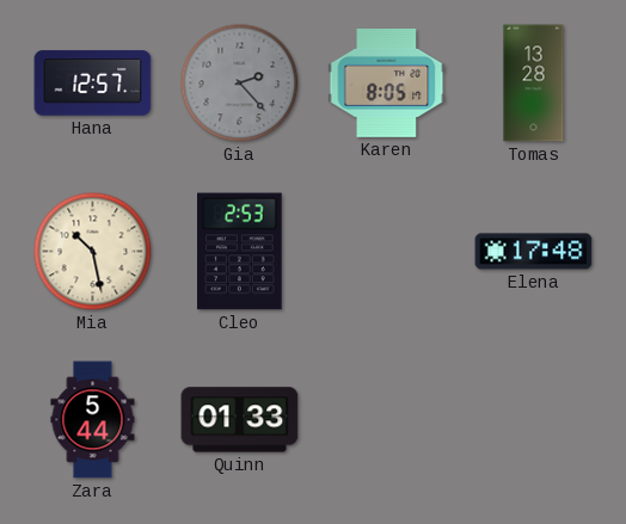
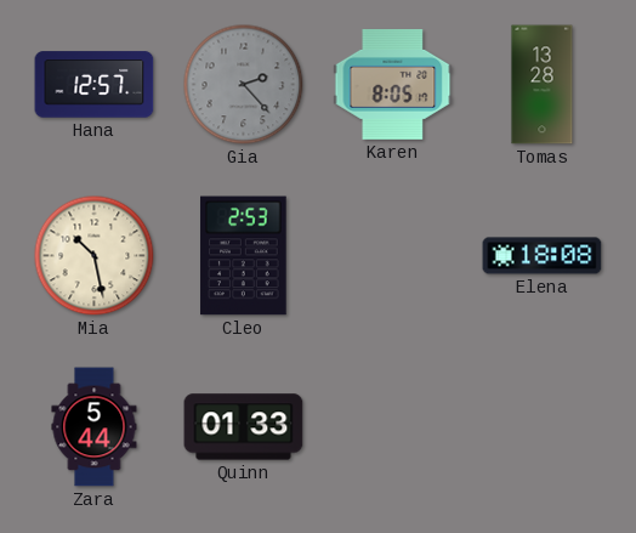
Elena: 17:48 -> 18:08
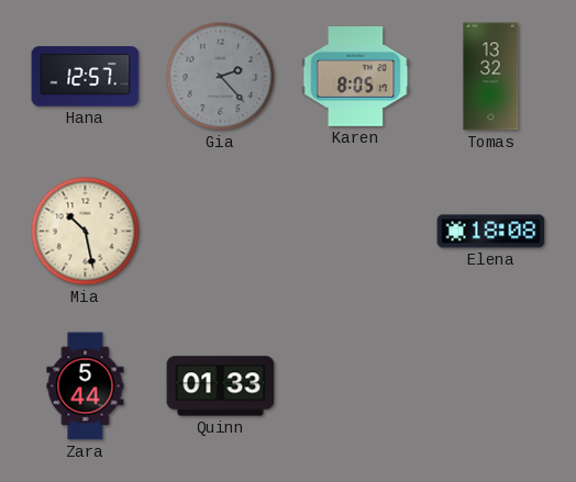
Tomas: 13:28 -> 13:32
Cleo: 2:53 -> none
